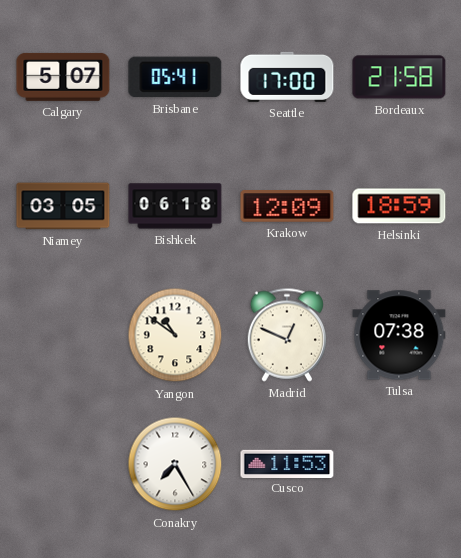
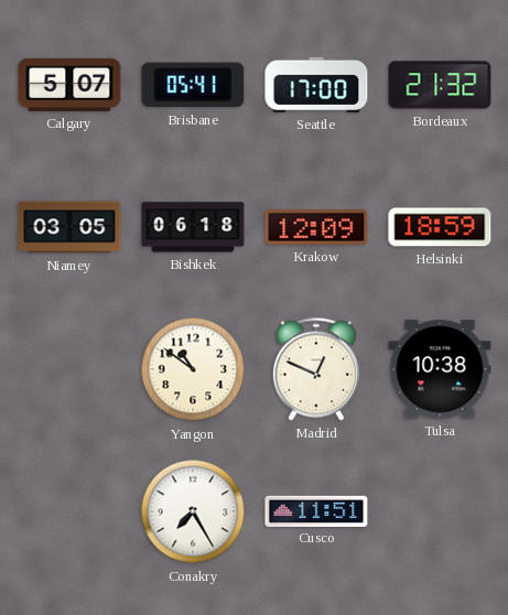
Bordeaux: 21:58 -> 21:32
Tulsa: 07:38 -> 10:38
Cusco: 11:53 -> 11:51
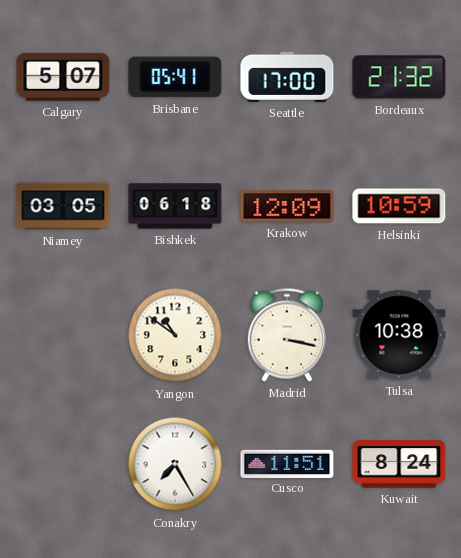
Helsinki: 18:59 -> 10:59
Madrid: 12:49 -> 3:17
Kuwait: none -> 8:24
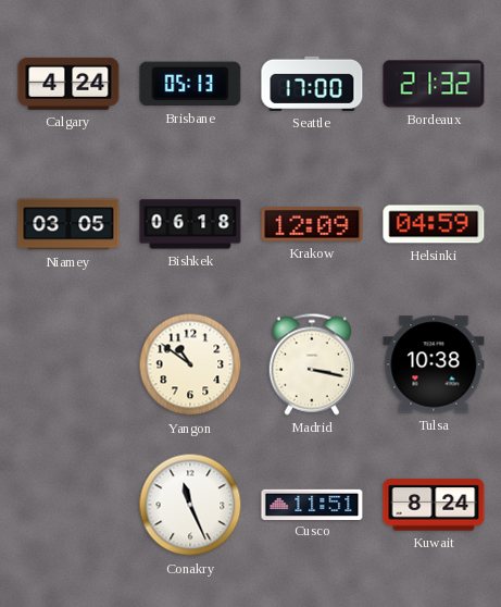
Calgary: 5:07 -> 4:24
Brisbane: 05:41 -> 05:13
Helsinki: 10:59 -> 04:59
Conakry: 7:25 -> 11:26
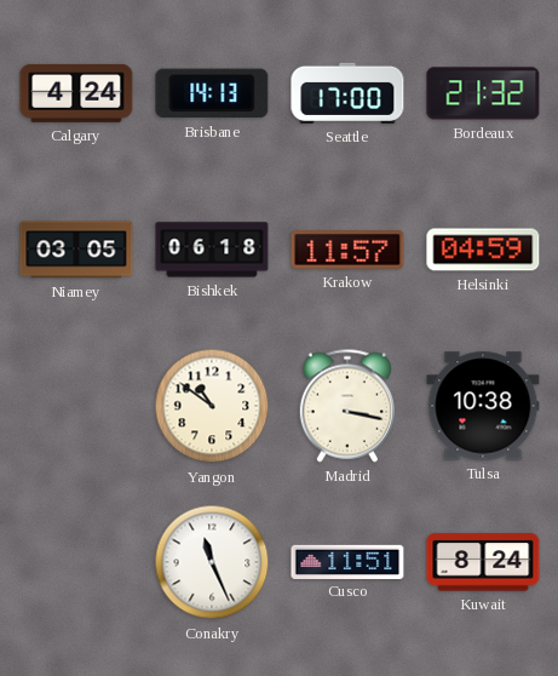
Brisbane: 05:13 -> 14:13
Krakow: 12:09 -> 11:57
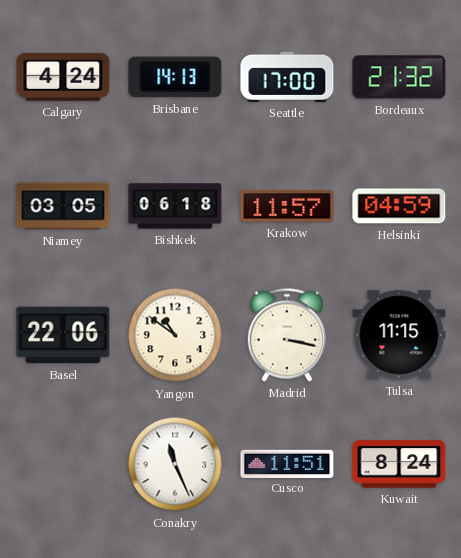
Basel: none -> 22:06
Tulsa: 10:38 -> 11:15
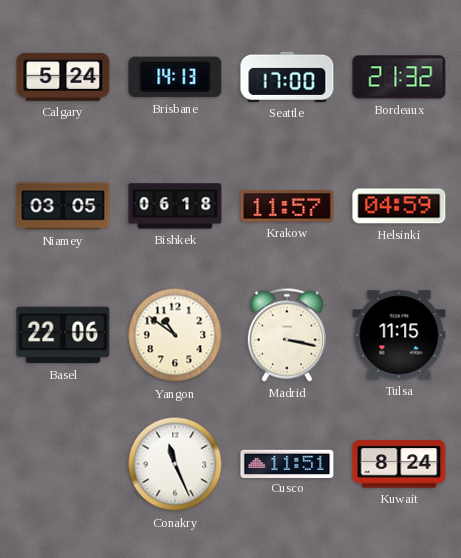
Calgary: 4:24 -> 5:24
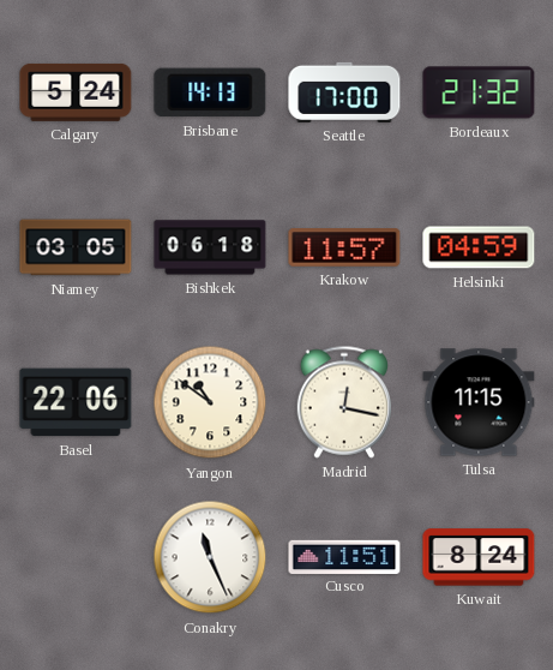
Madrid: 3:17 -> 12:17
